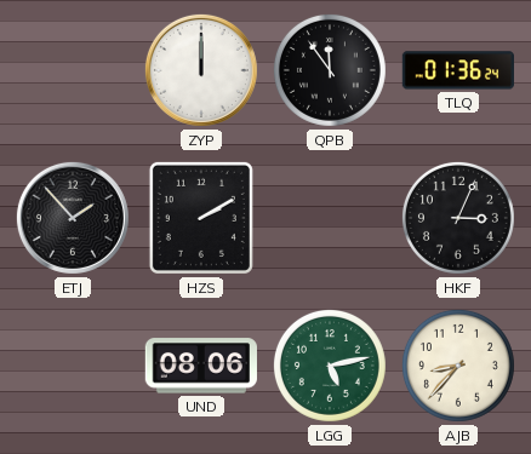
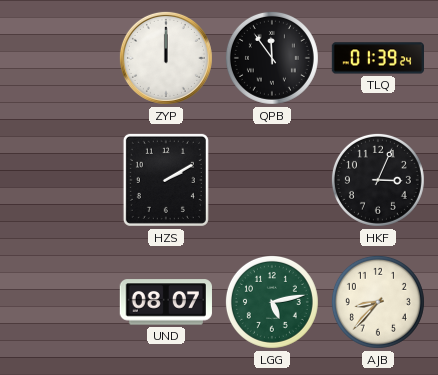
TLQ: 01:36 -> 01:39
ETJ: 1:53 -> none
UND: 08:06 -> 08:07
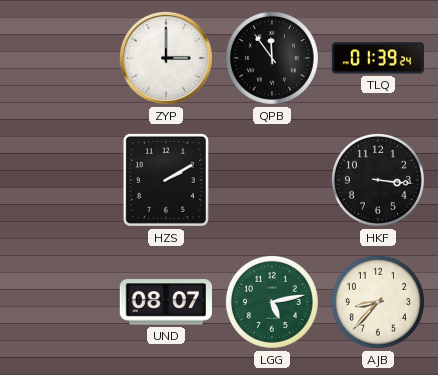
ZYP: 12:00 -> 3:00
HKF: 3:04 -> 3:16
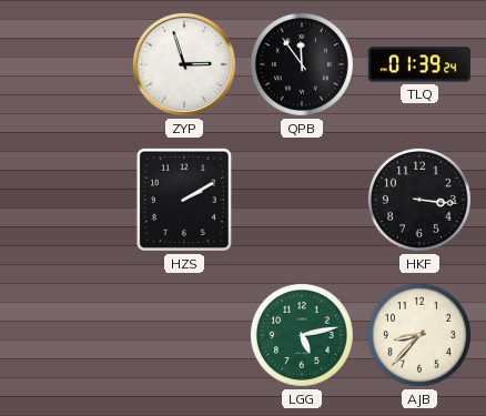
ZYP: 3:00 -> 2:57
UND: 08:07 -> none
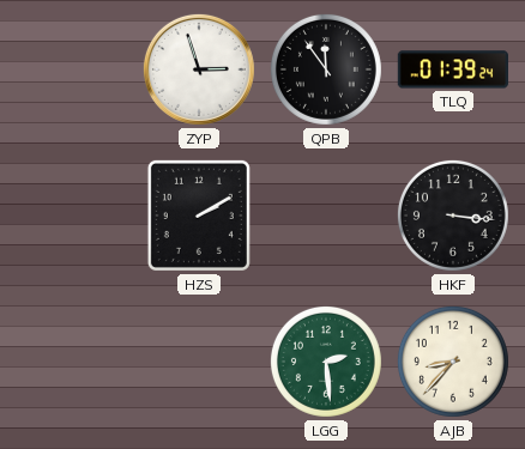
LGG: 5:13 -> 2:29
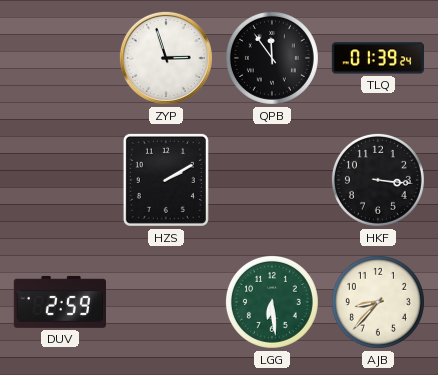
DUV: none -> 2:59
LGG: 2:29 -> 6:29
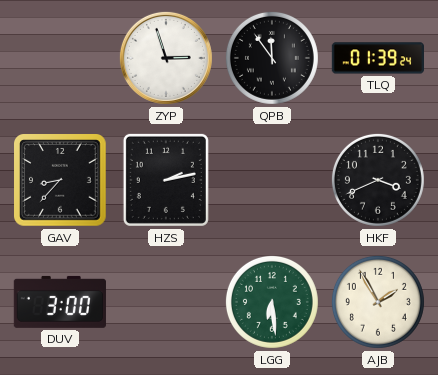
GAV: none -> 8:37
HZS: 2:10 -> 2:13
HKF: 3:16 -> 3:41
DUV: 2:59 -> 3:00
AJB: 8:37 -> 1:55
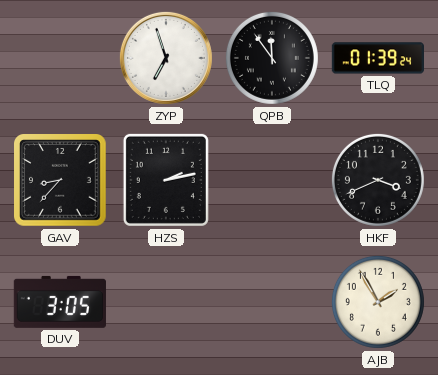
ZYP: 2:57 -> 6:57
DUV: 3:00 -> 3:05
LGG: 6:29 -> none
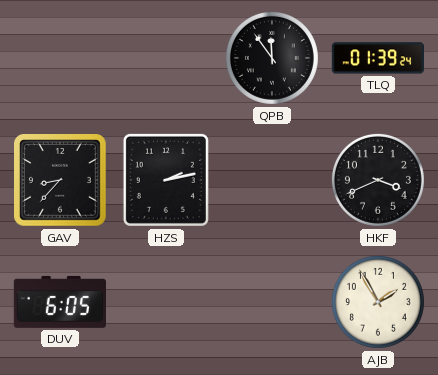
ZYP: 6:57 -> none
DUV: 3:05 -> 6:05
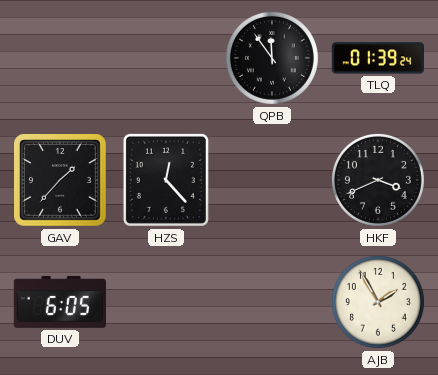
GAV: 8:37 -> 1:37
HZS: 2:13 -> 12:23
